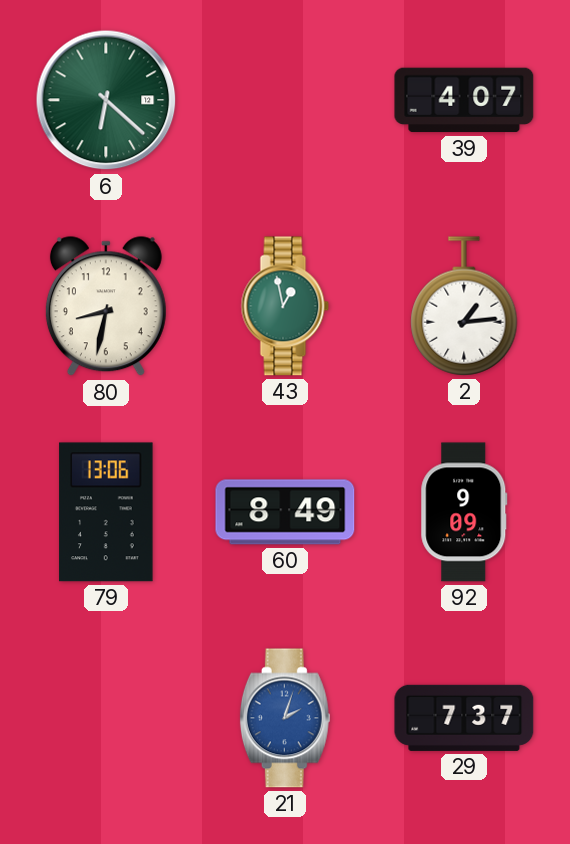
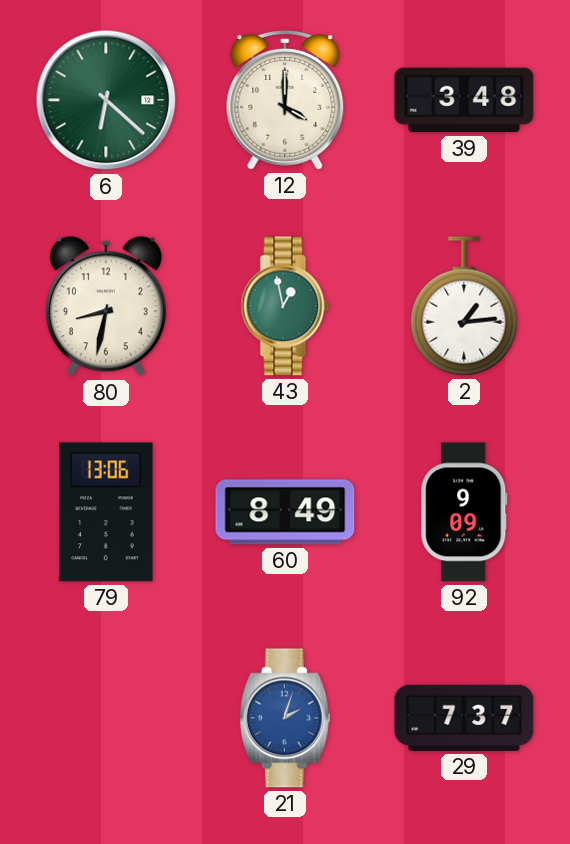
12: none -> 4:00
39: 4:07 -> 3:48
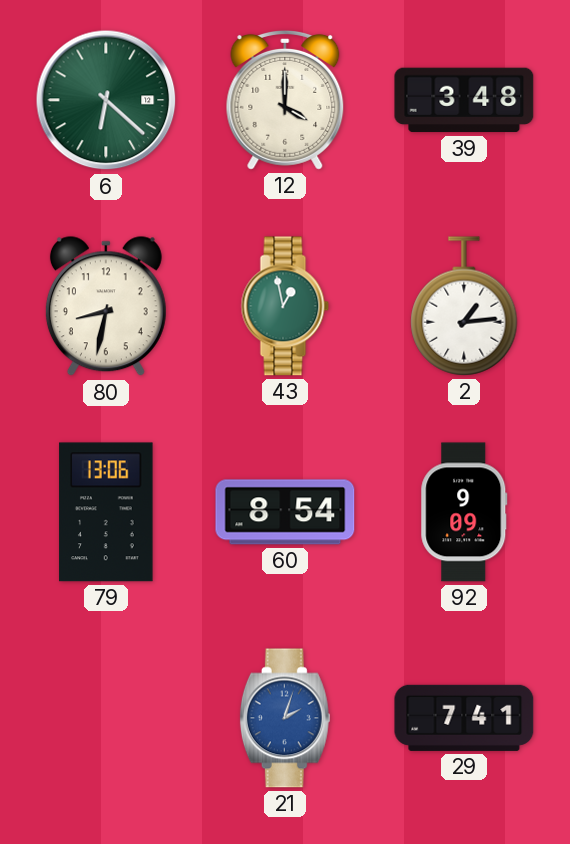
60: 8:49 -> 8:54
29: 7:37 -> 7:41
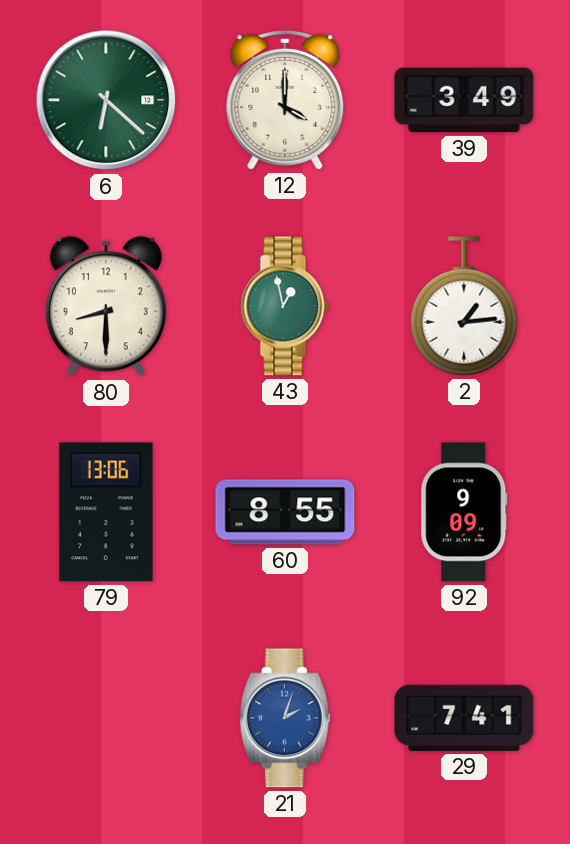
39: 3:48 -> 3:49
80: 8:32 -> 8:30
60: 8:54 -> 8:55
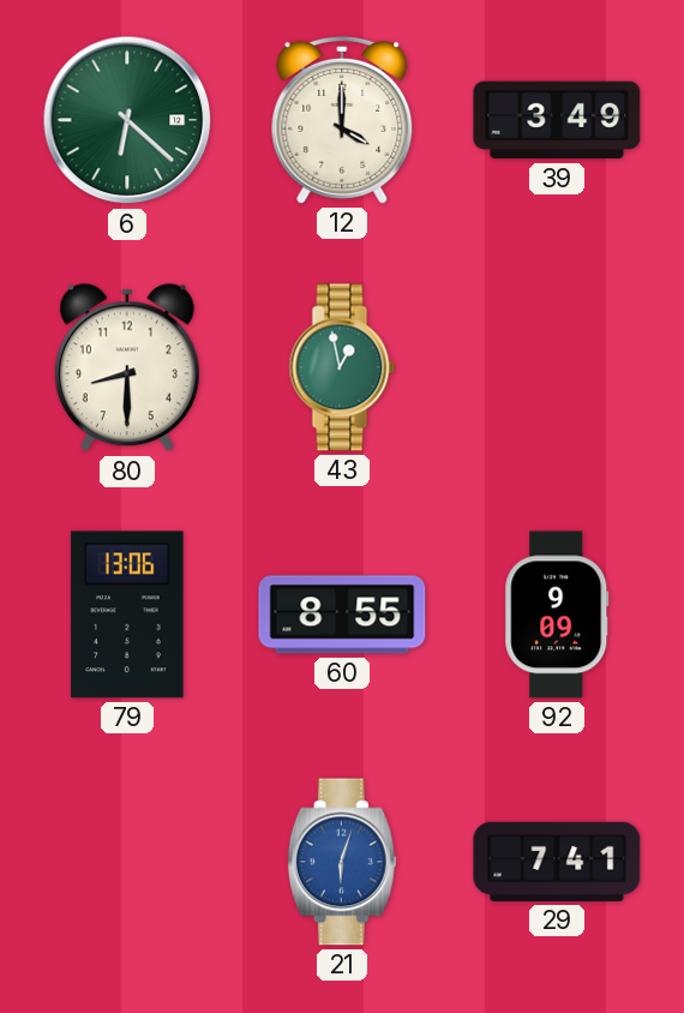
2: 1:14 -> none
21: 2:03 -> 6:03
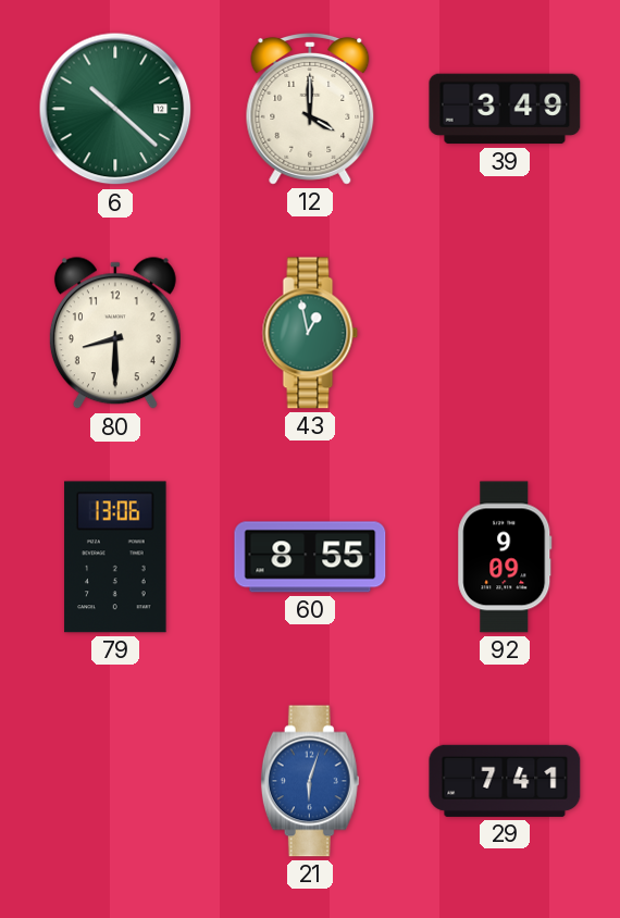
6: 6:22 -> 10:22
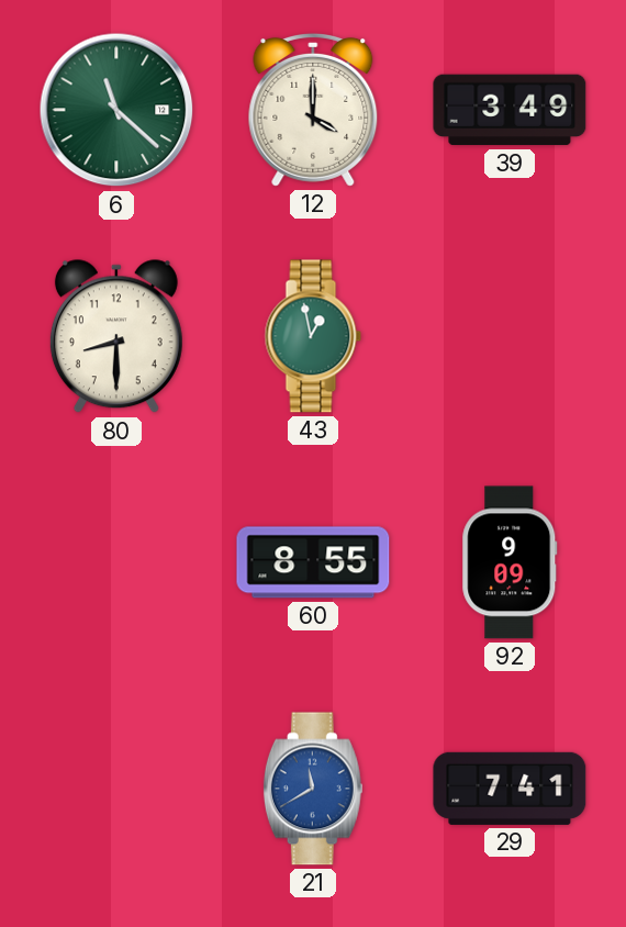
6: 10:22 -> 11:22
79: 13:06 -> none
21: 6:03 -> 11:40
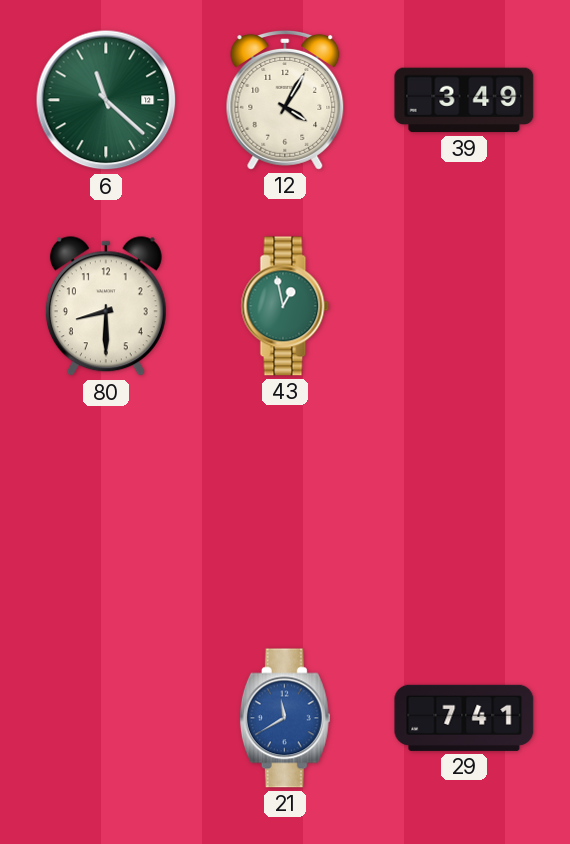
12: 4:00 -> 4:05
60: 8:55 -> none
92: 9:09 -> none
